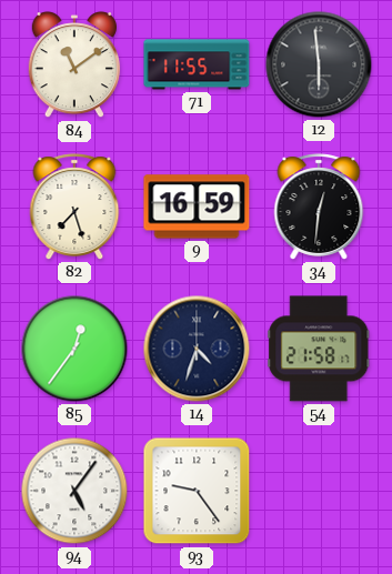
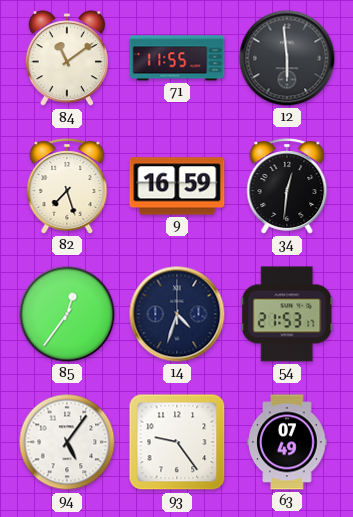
54: 21:58 -> 21:53
63: none -> 07:49
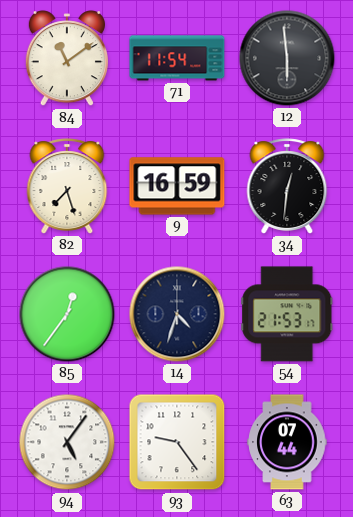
71: 11:55 -> 11:54
63: 07:49 -> 07:44
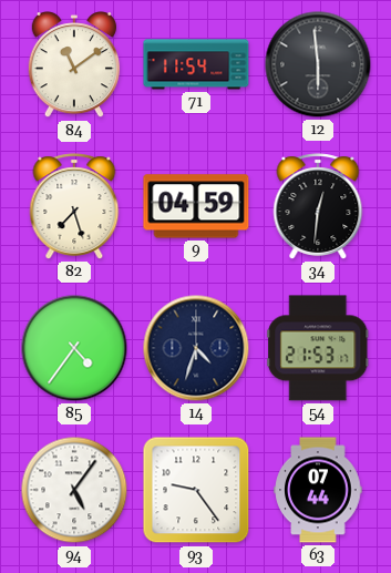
9: 16:59 -> 04:59
85: 12:36 -> 4:36
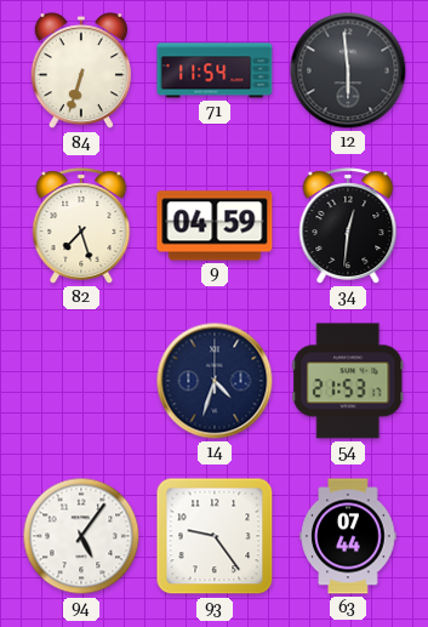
84: 11:09 -> 6:33
85: 4:36 -> none
